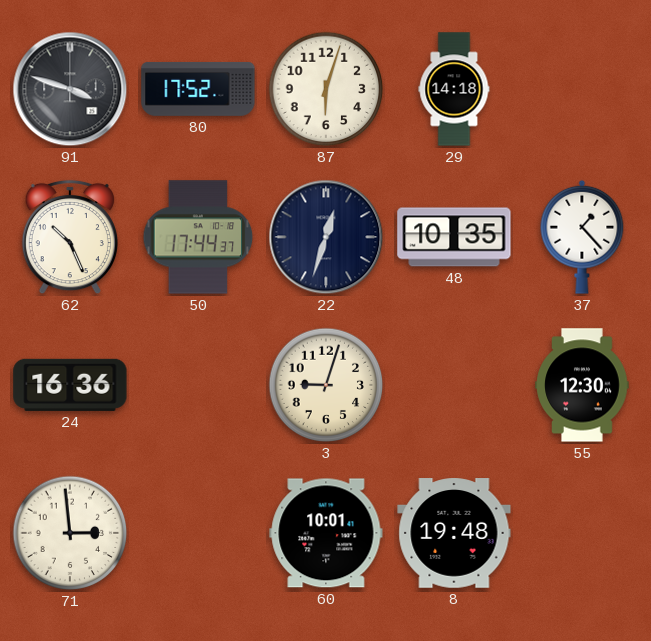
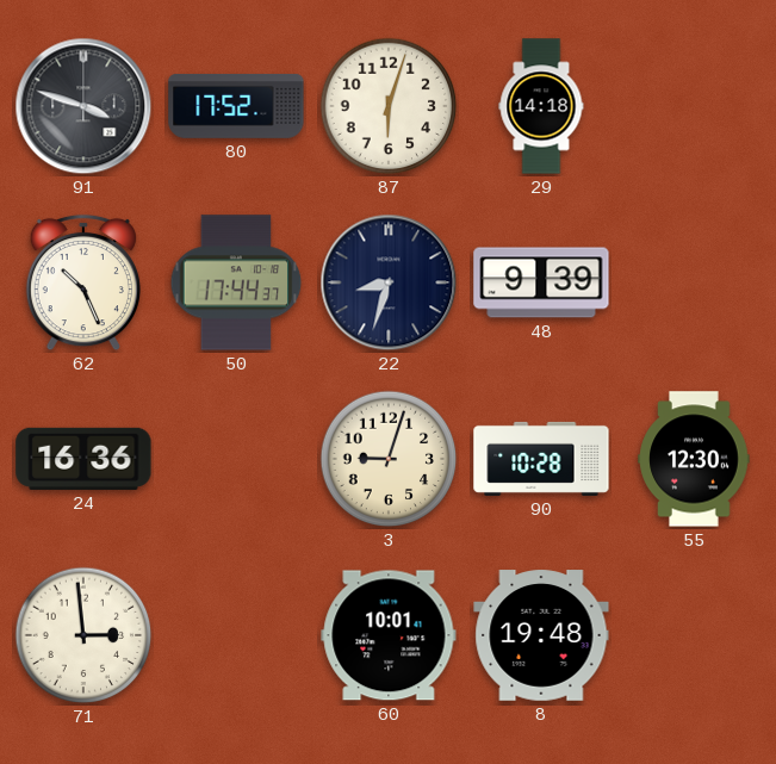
22: 12:33 -> 8:33
48: 10:35 -> 9:39
37: 1:23 -> none
90: none -> 10:28
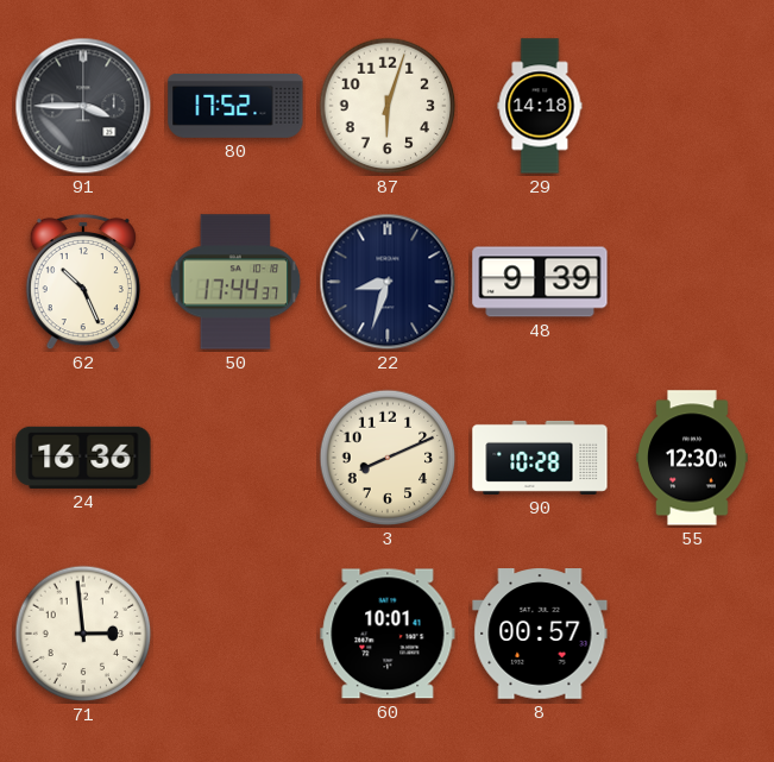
91: 3:48 -> 3:45
3: 9:03 -> 8:11
8: 19:48 -> 00:57
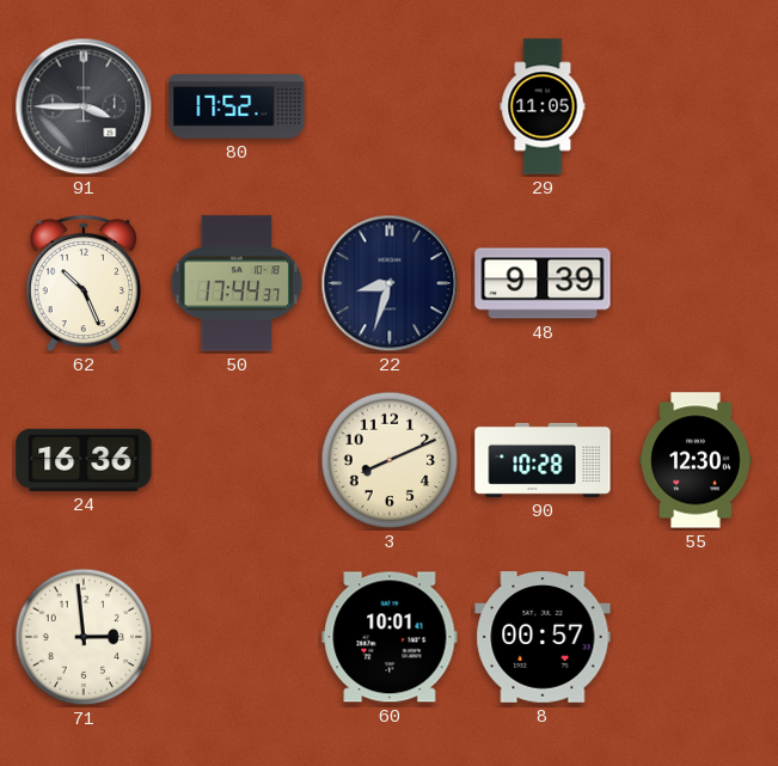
87: 6:03 -> none
29: 14:18 -> 11:05
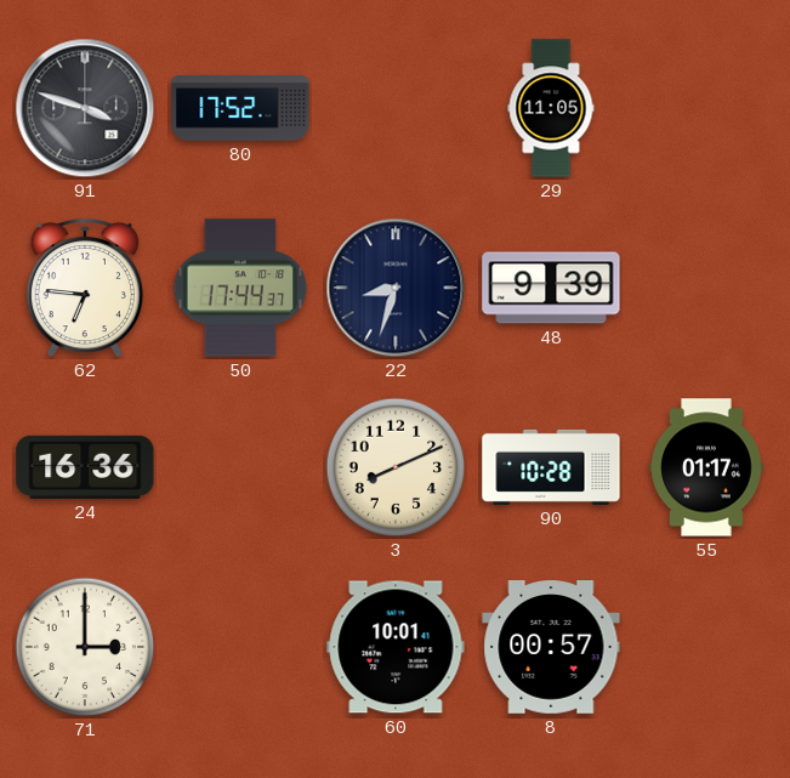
91: 3:45 -> 3:48
62: 10:26 -> 6:46
55: 12:30 -> 01:17
71: 2:59 -> 3:00
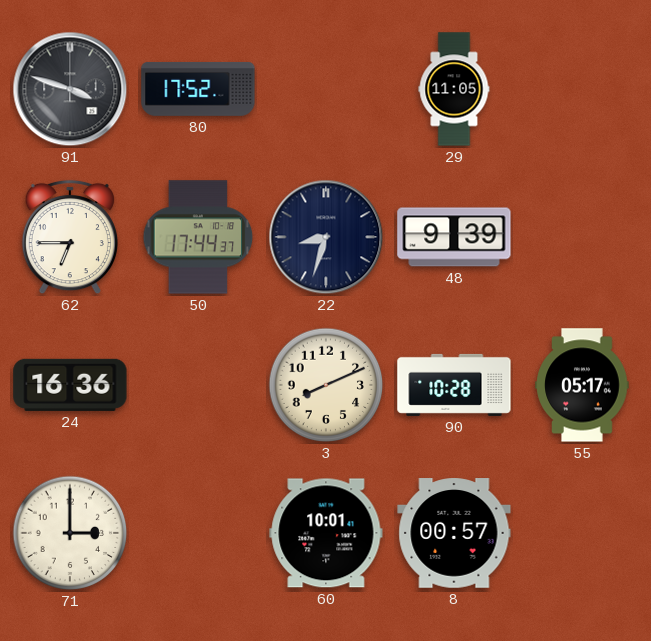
62: 6:46 -> 6:45
55: 01:17 -> 05:17
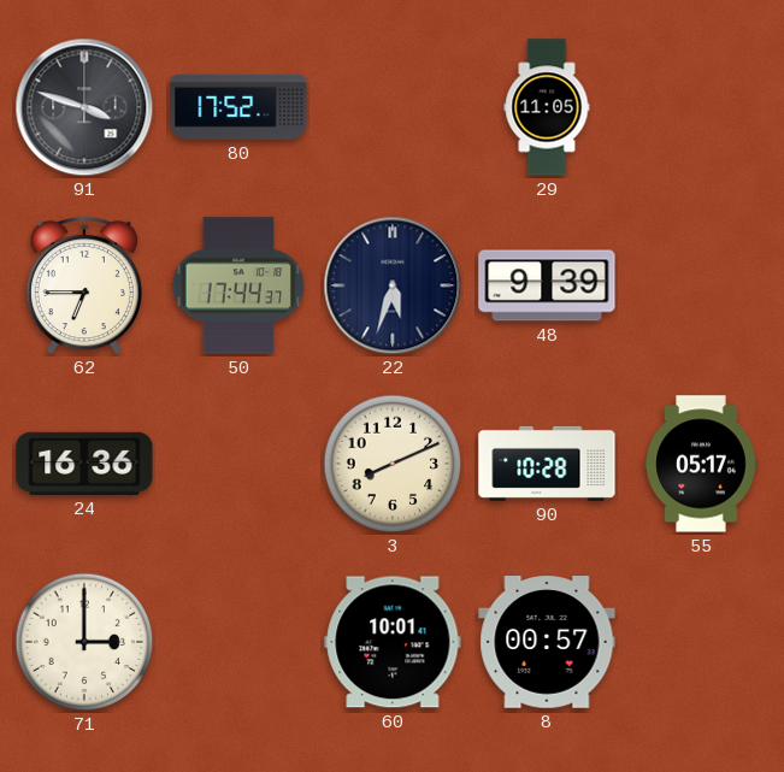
22: 8:33 -> 5:33
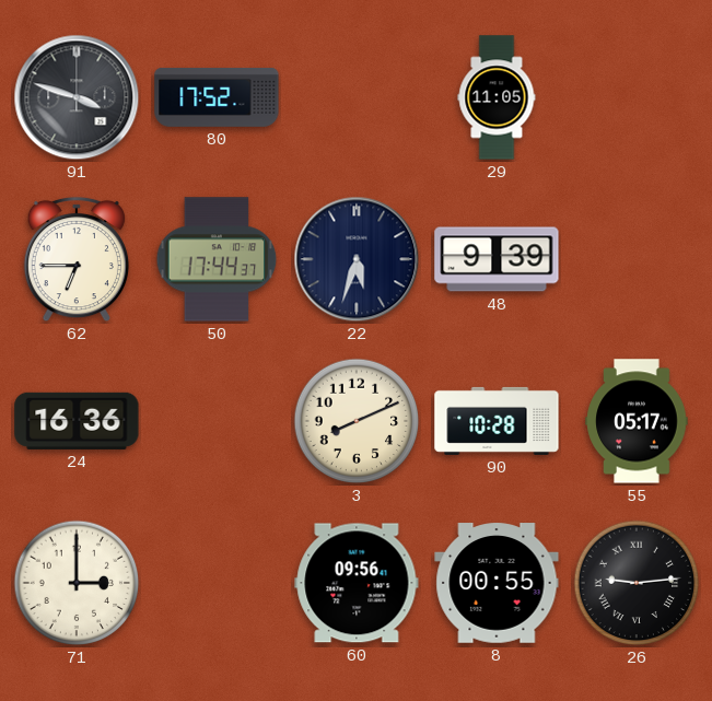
60: 10:01 -> 09:56
8: 00:57 -> 00:55
26: none -> 9:14
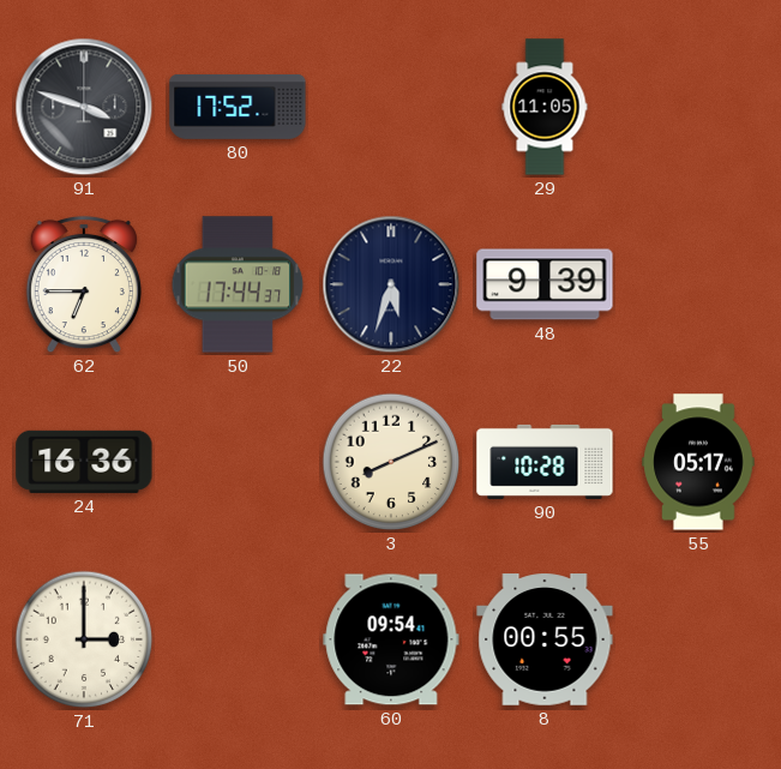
60: 09:56 -> 09:54
26: 9:14 -> none
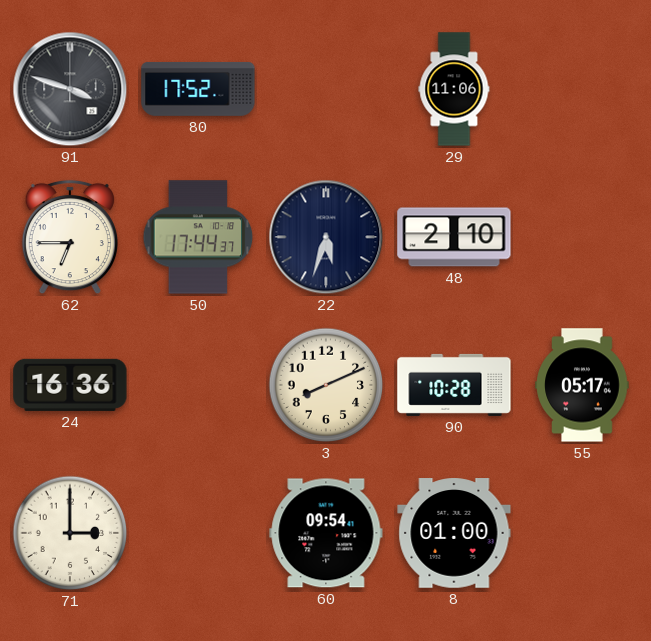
29: 11:05 -> 11:06
48: 9:39 -> 2:10
8: 00:55 -> 01:00
